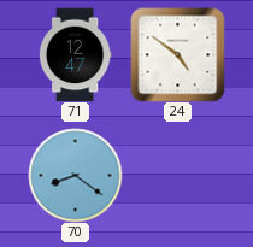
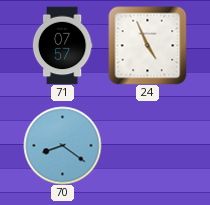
71: 12:47 -> 07:57
24: 4:51 -> 4:56
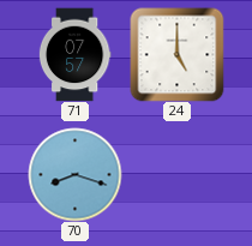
24: 4:56 -> 5:00
70: 8:21 -> 8:18
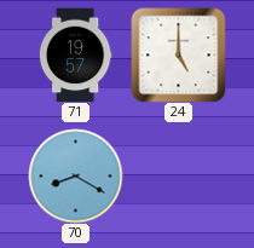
71: 07:57 -> 19:57
70: 8:18 -> 8:20
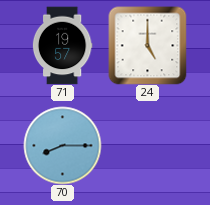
70: 8:20 -> 8:15
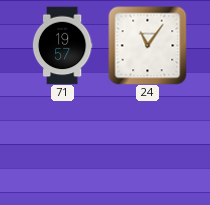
24: 5:00 -> 11:06
70: 8:15 -> none
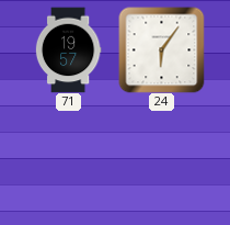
24: 11:06 -> 6:06
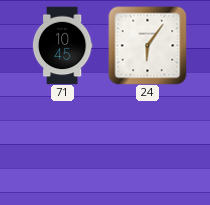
71: 19:57 -> 10:45
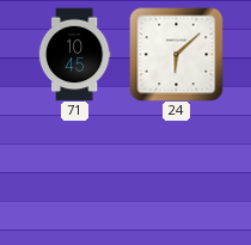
24: 6:06 -> 6:08
